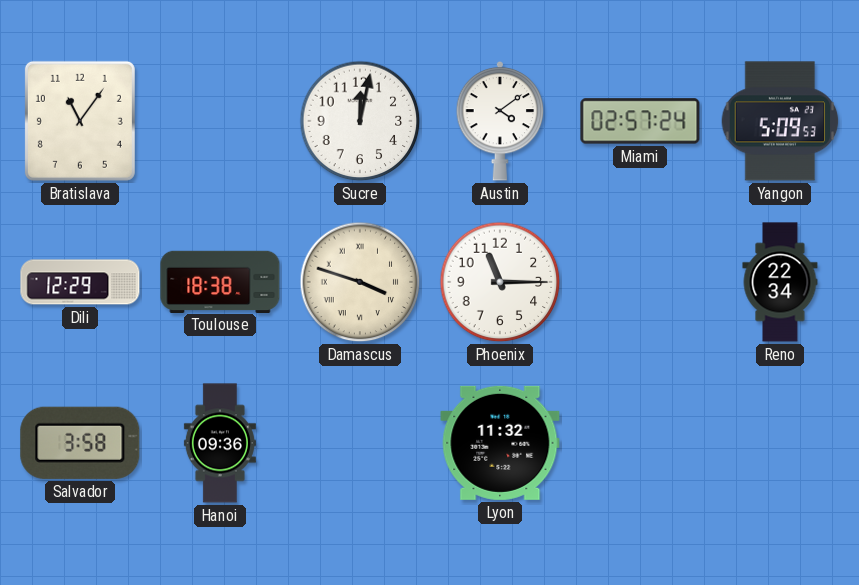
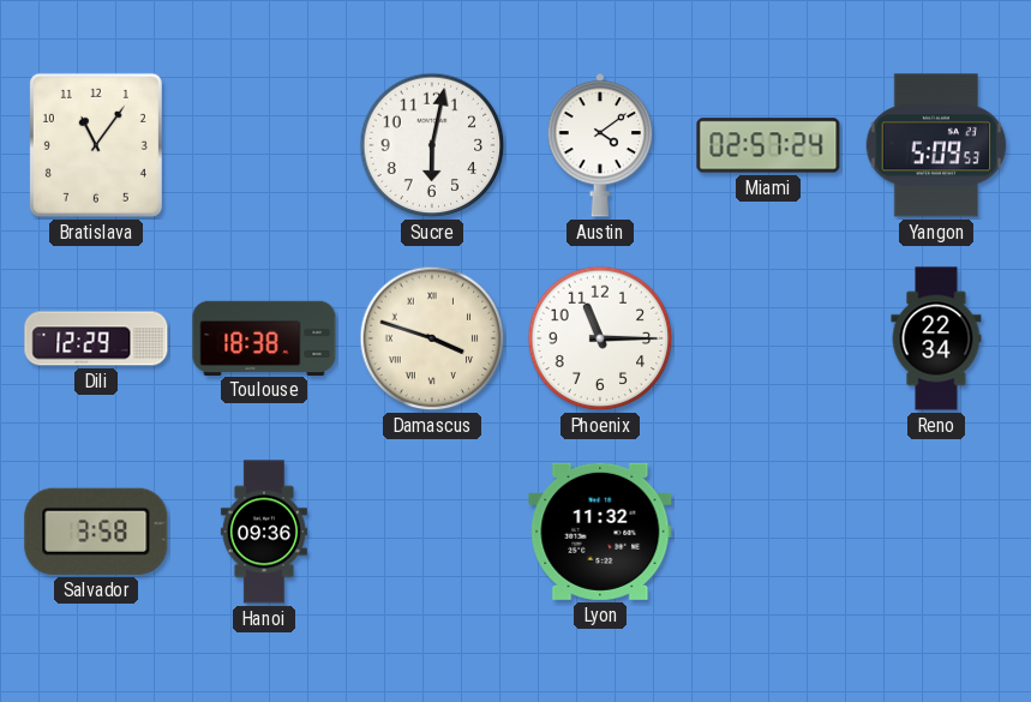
Sucre: 12:02 -> 6:02
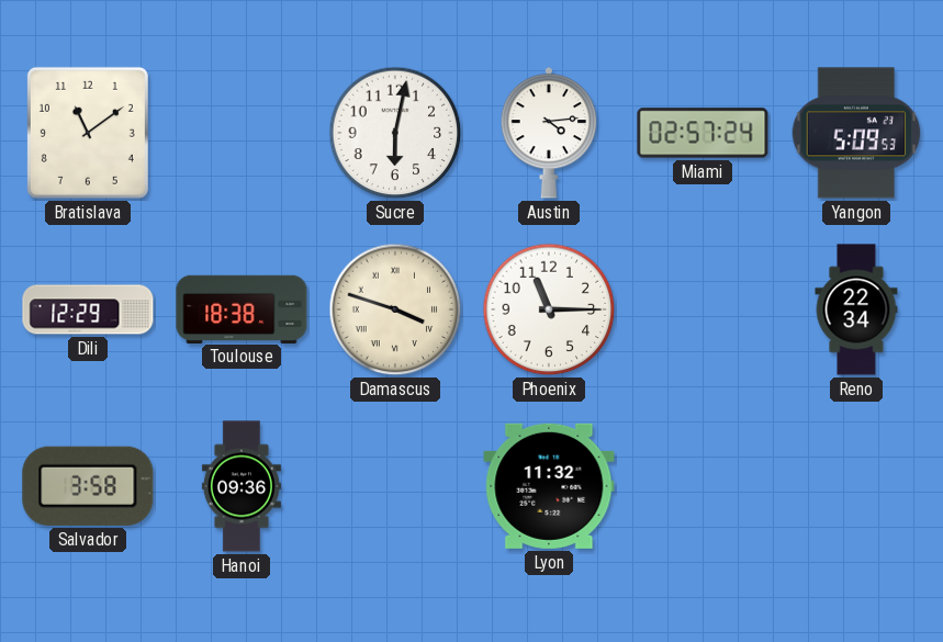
Bratislava: 11:06 -> 11:09
Austin: 4:09 -> 4:14
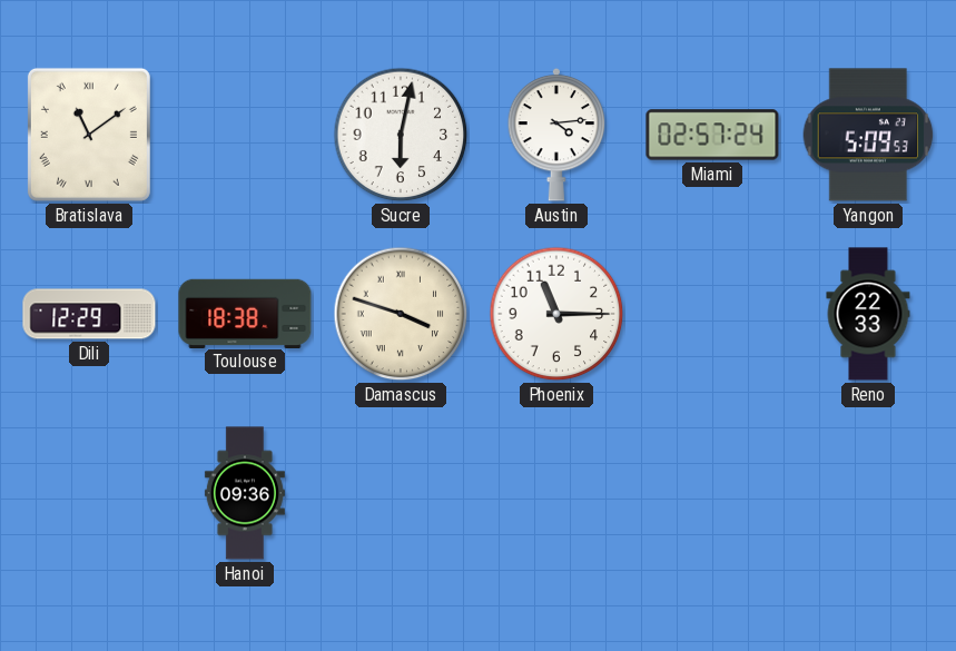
Bratislava numerals: Arabic -> Roman
Reno: 22:34 -> 22:33
Salvador: 3:58 -> none
Lyon: 11:32 -> none
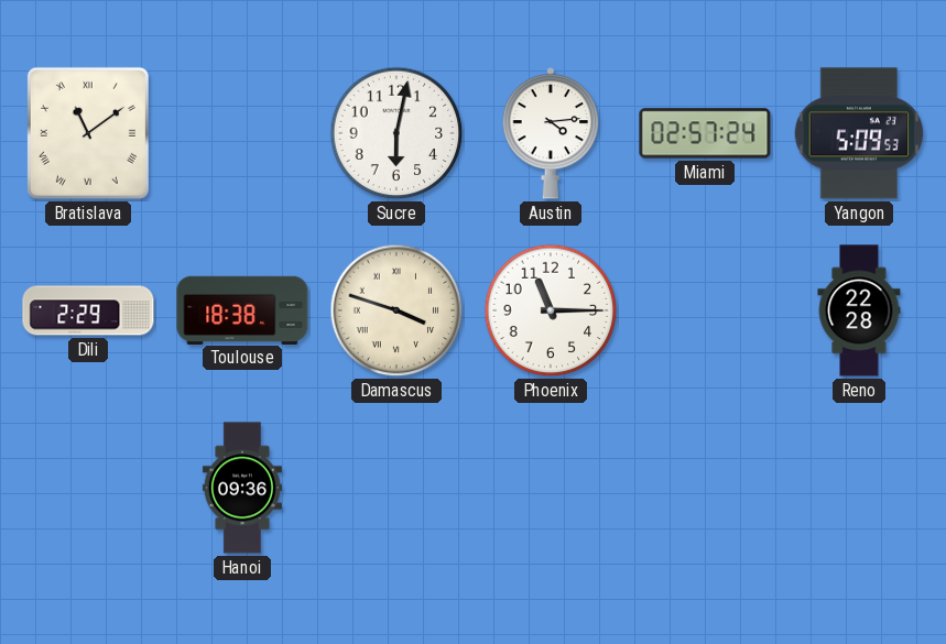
Dili: 12:29 -> 2:29
Reno: 22:33 -> 22:28
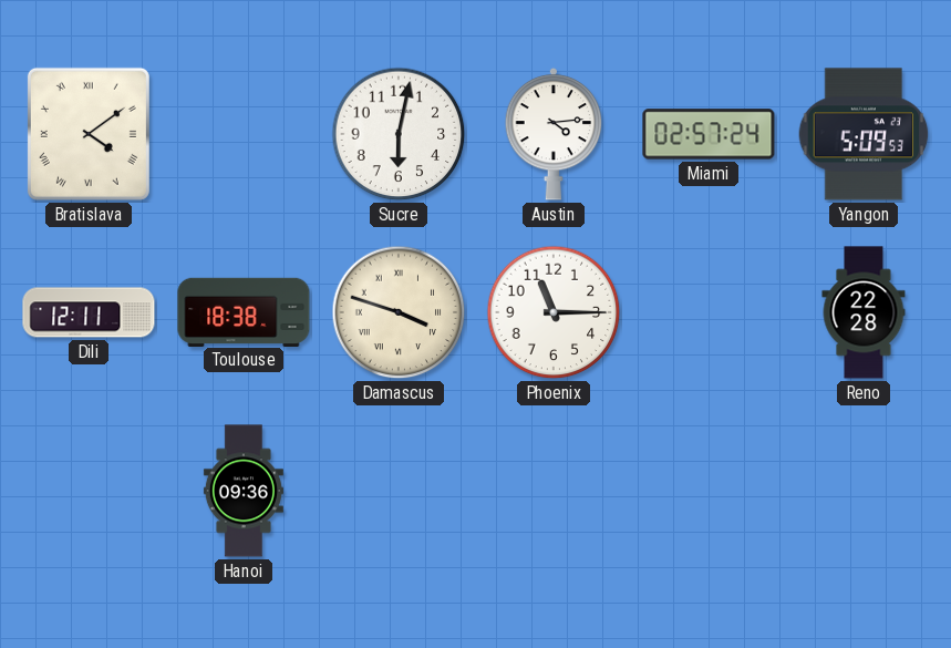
Bratislava: 11:09 -> 4:09
Dili: 2:29 -> 12:11
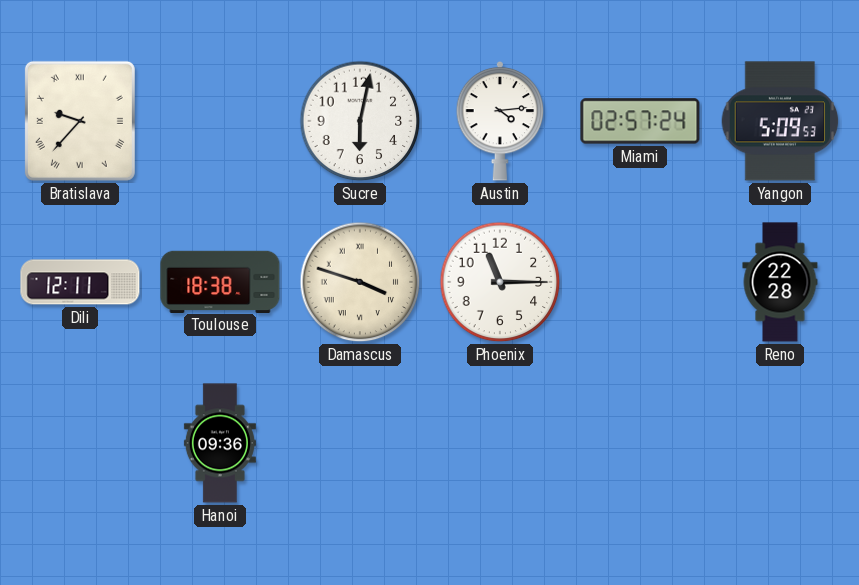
Bratislava: 4:09 -> 9:37
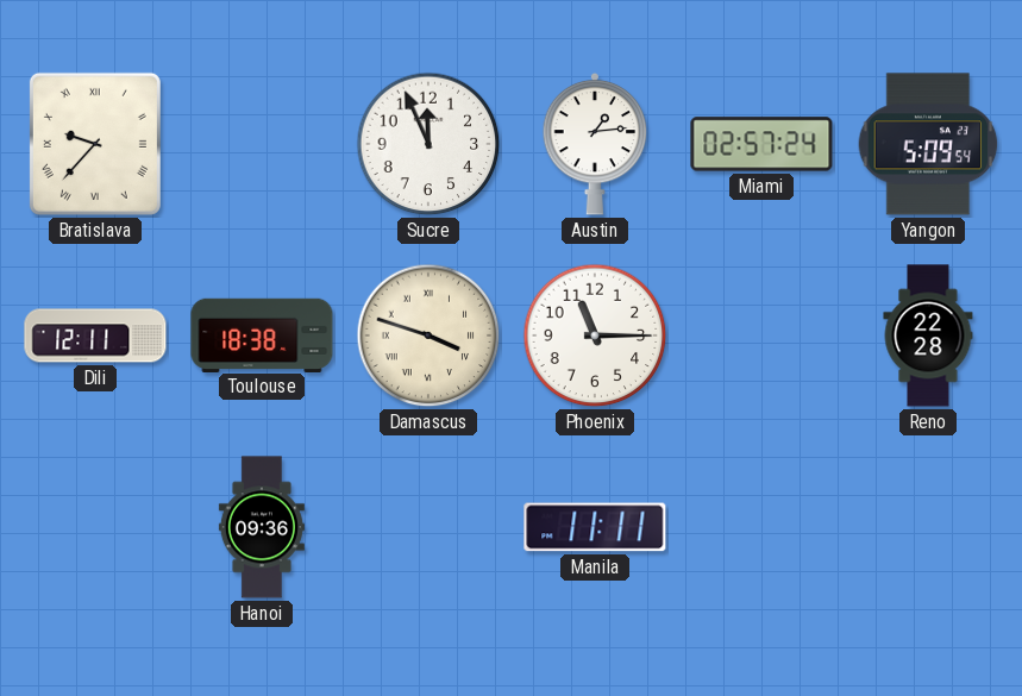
Sucre: 6:02 -> 11:56
Austin: 4:14 -> 1:14
Yangon: 5:09:53 -> 5:09:54
Manila: none -> 11:11
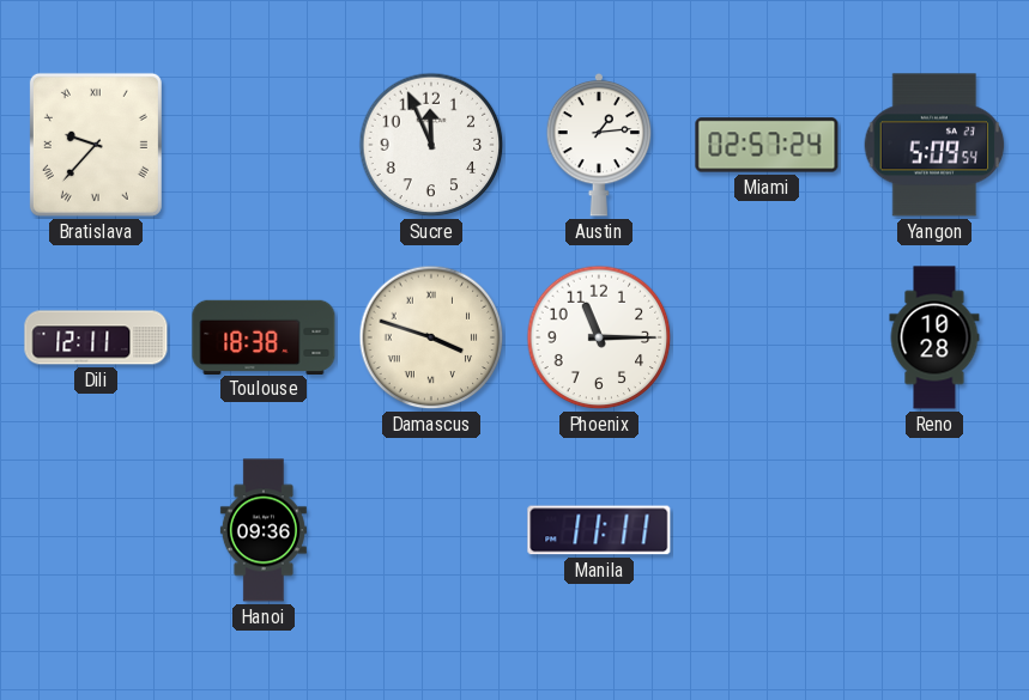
Reno: 22:28 -> 10:28
